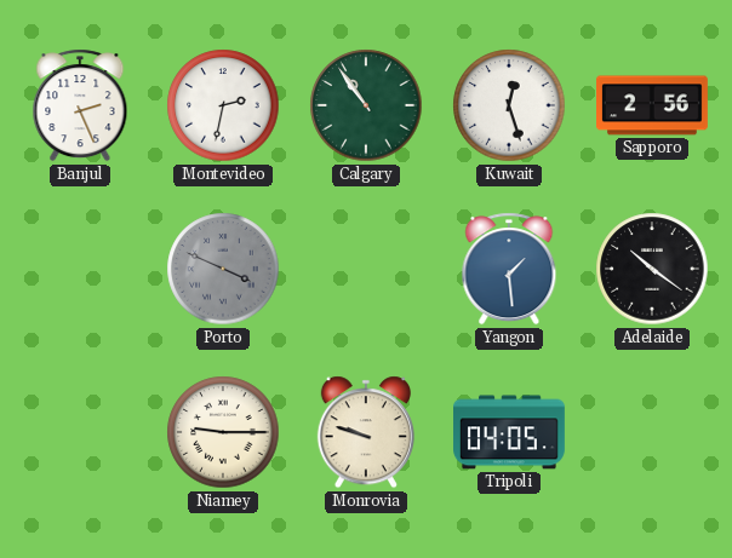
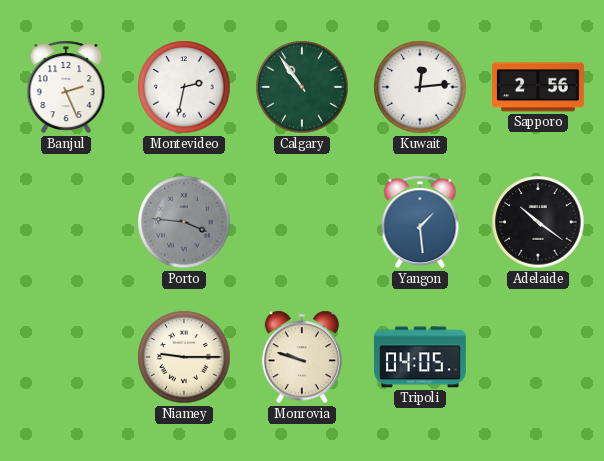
Kuwait: 12:27 -> 12:14
Porto: 3:49 -> 3:46
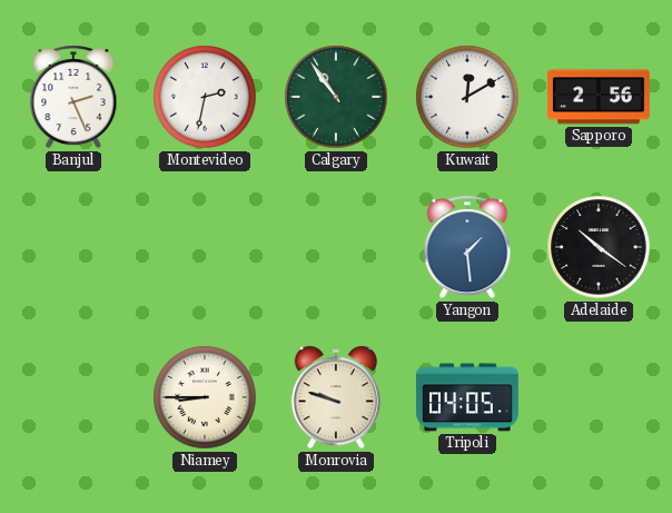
Kuwait: 12:14 -> 12:10
Porto: 3:46 -> none
Niamey: 9:15 -> 8:45
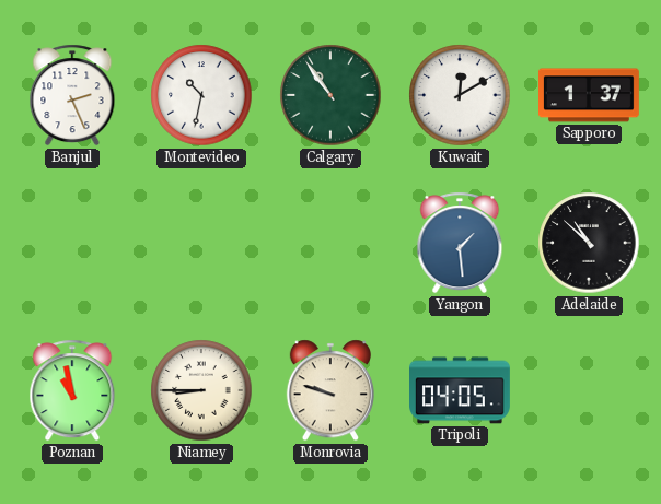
Montevideo: 2:32 -> 10:32
Sapporo: 2:56 -> 1:37
Adelaide: 10:21 -> 10:52
Poznan: none -> 10:58
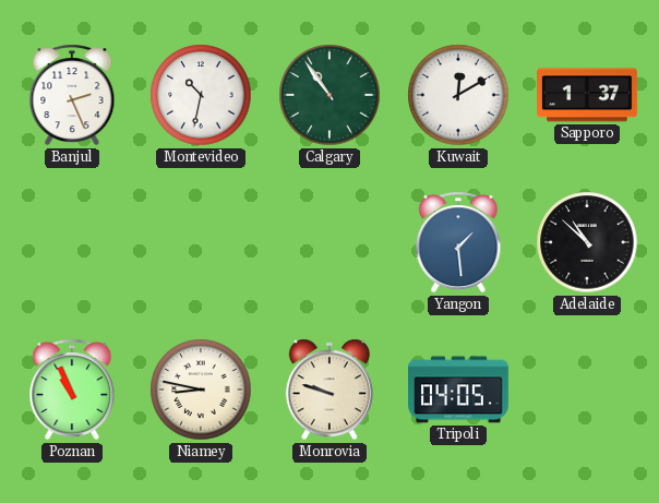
Poznan: 10:58 -> 10:56
Niamey: 8:45 -> 8:47
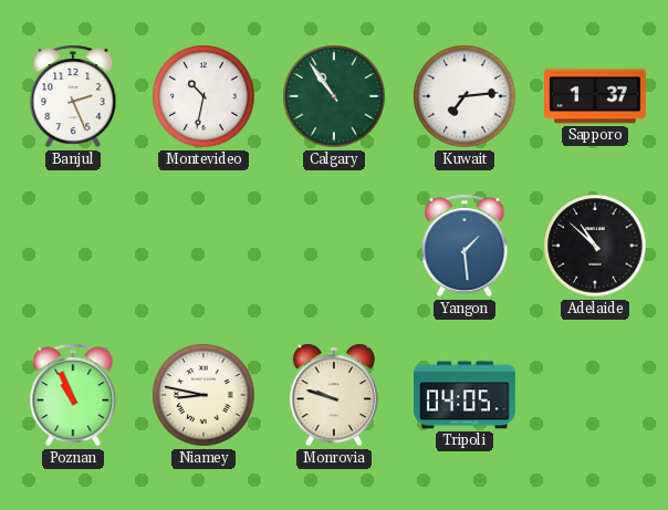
Kuwait: 12:10 -> 7:14
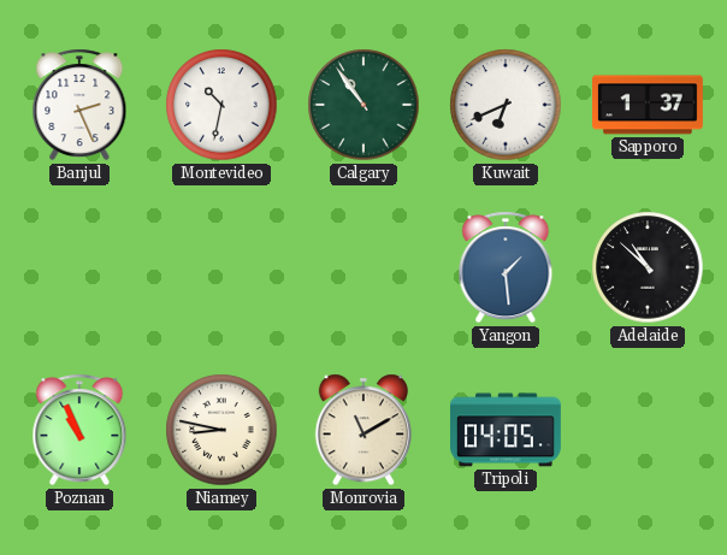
Kuwait: 7:14 -> 6:41
Monrovia: 9:48 -> 11:10
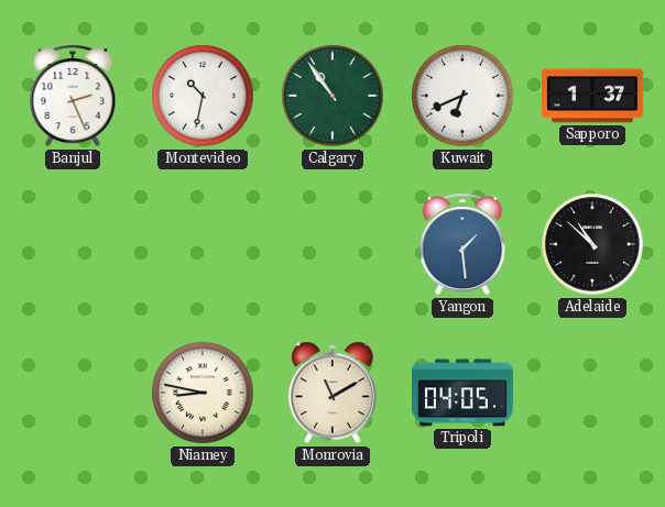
Poznan: 10:56 -> none
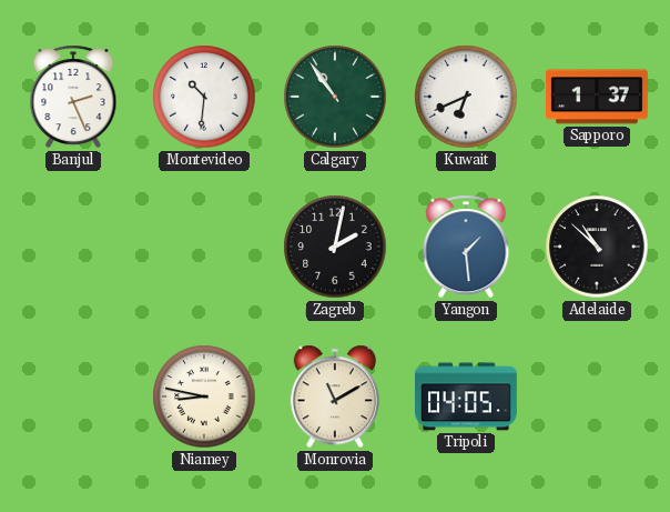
Montevideo: 10:32 -> 10:31
Zagreb: none -> 2:02
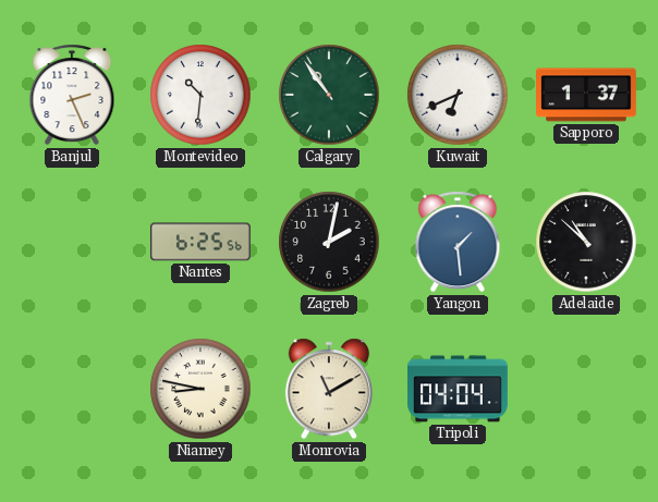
Nantes: none -> 6:25
Tripoli: 04:05 -> 04:04
